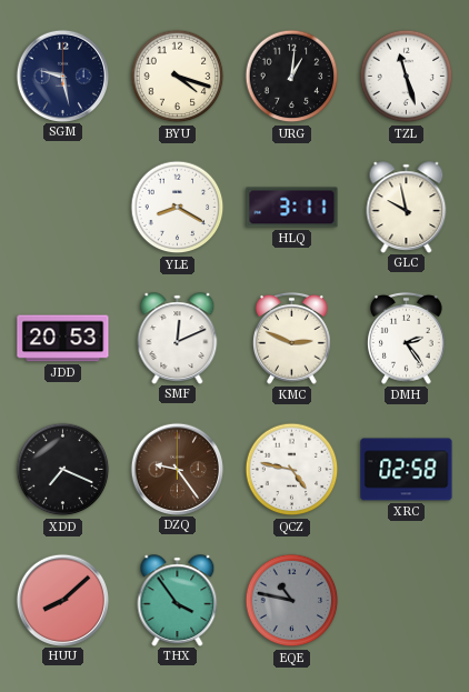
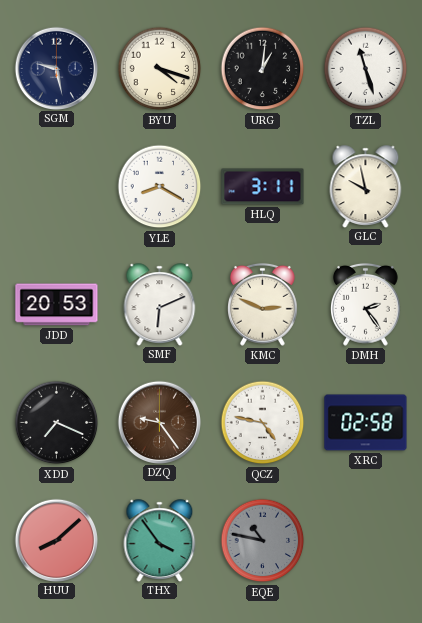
SMF: 12:11 -> 6:11
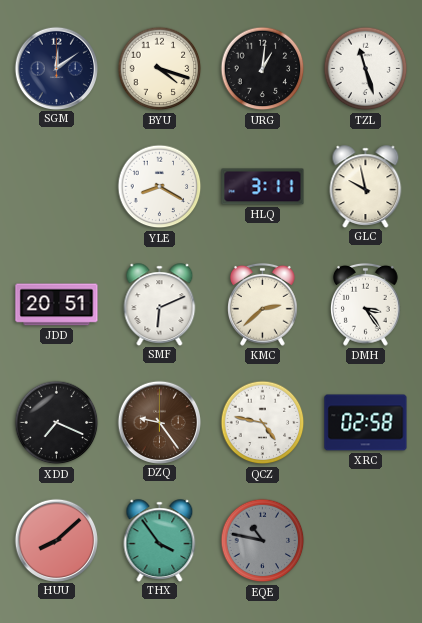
SGM: 9:28 -> 12:09
JDD: 20:53 -> 20:51
KMC: 2:49 -> 2:38
DMH: 2:24 -> 3:24
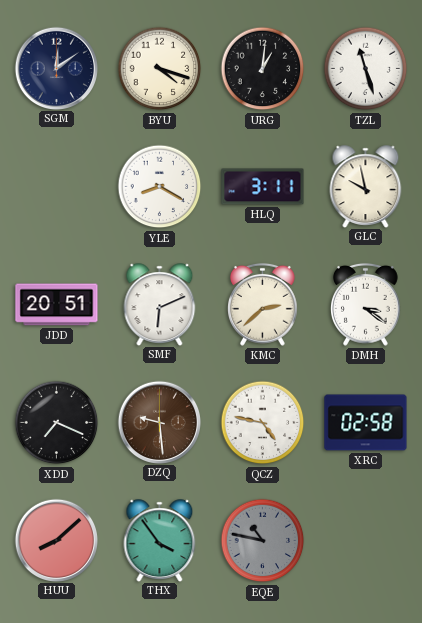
DMH: 3:24 -> 3:21
DZQ: 9:24 -> 9:29
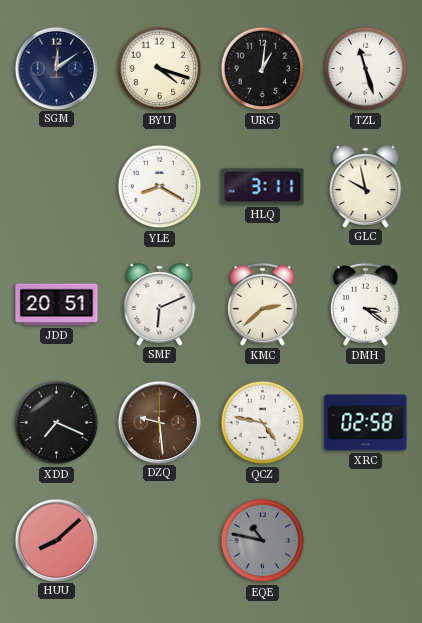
THX: 3:54 -> none
